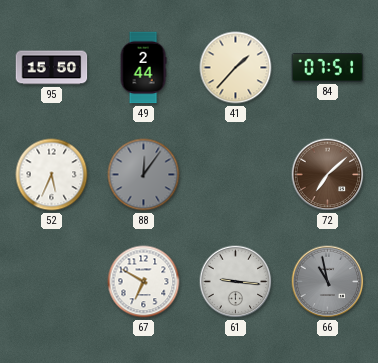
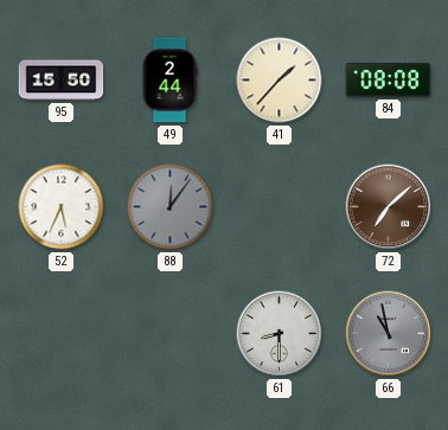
84: 07:51 -> 08:08
67: 6:50 -> none
61: 9:16 -> 8:30
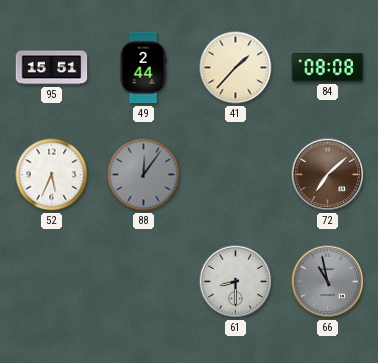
95: 15:50 -> 15:51
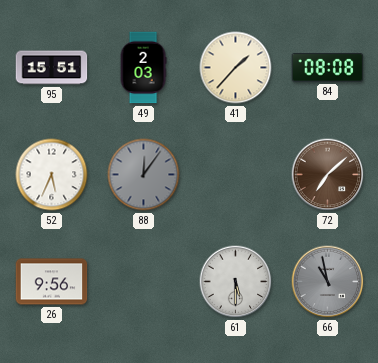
49: 2:44 -> 2:03
26: none -> 9:56
61: 8:30 -> 5:30
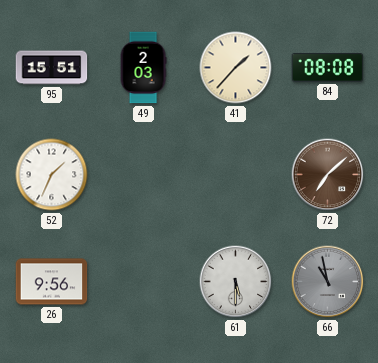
52: 5:34 -> 1:34
88: 12:06 -> none
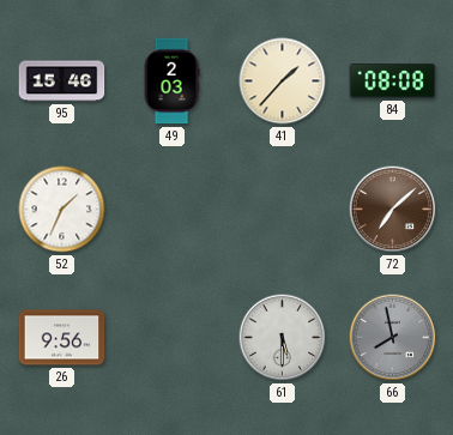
95: 15:51 -> 15:46
66: 10:58 -> 7:58
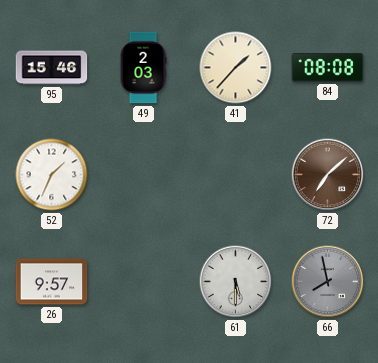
26: 9:56 -> 9:57
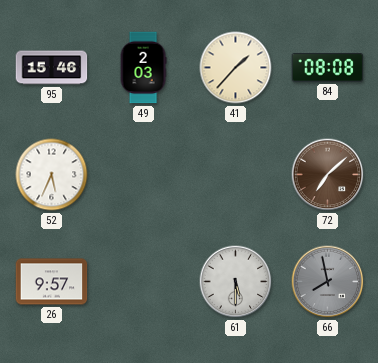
52: 1:34 -> 5:34
